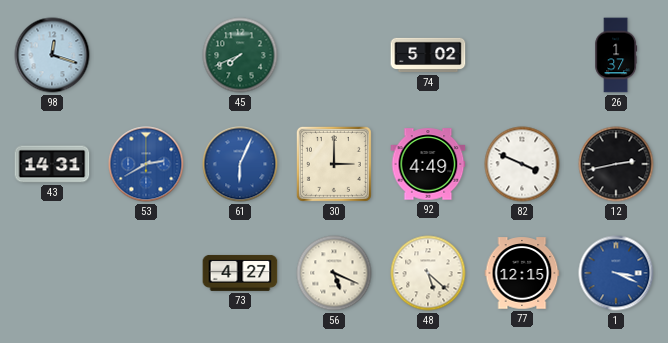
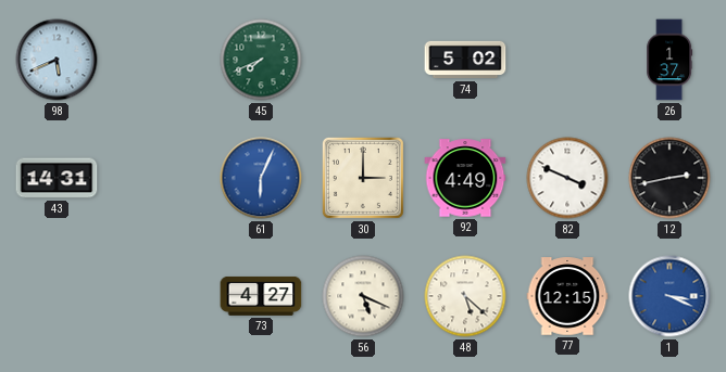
98: 12:18 -> 5:41
53: 2:40 -> none
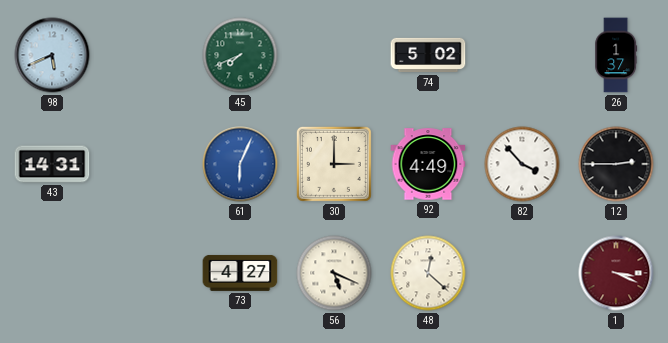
82: 3:49 -> 3:53
12: 2:43 -> 2:45
48: 5:22 -> 12:22
77: 12:15 -> none
1 dial: blue -> burgundy
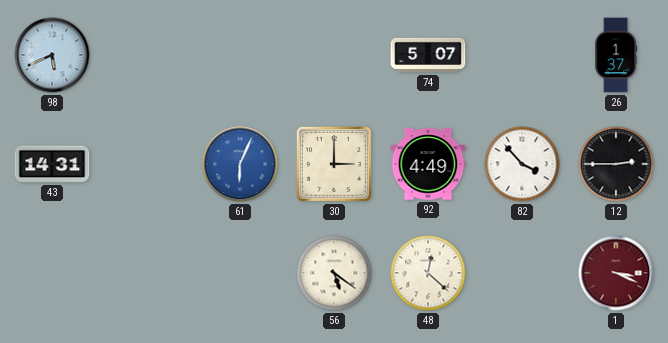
45: 7:41 -> none
74: 5:02 -> 5:07
73: 4:27 -> none
56: 5:19 -> 5:21
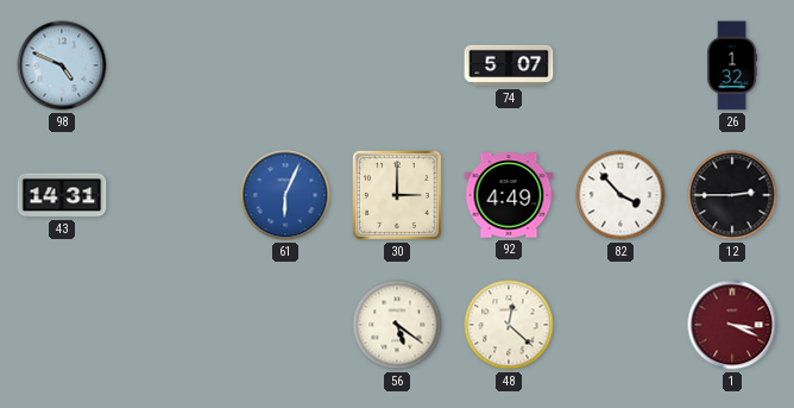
98: 5:41 -> 4:49
26: 1:37 -> 1:32
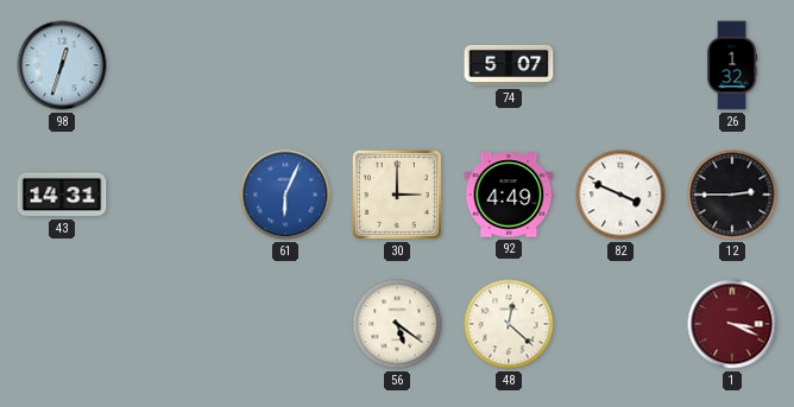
98: 4:49 -> 12:33
82: 3:53 -> 3:49
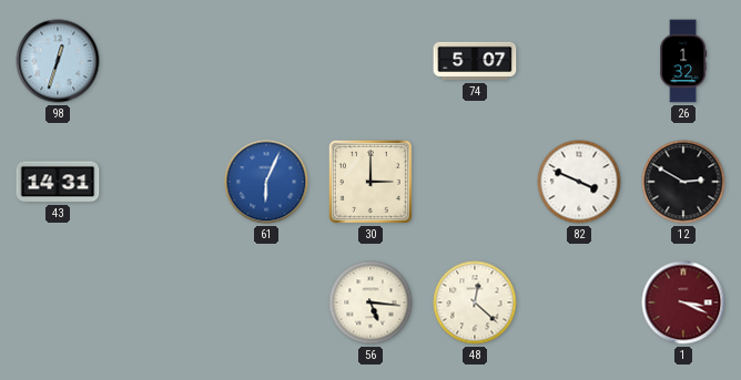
92: 4:49 -> none
12: 2:45 -> 2:50
56: 5:21 -> 5:16
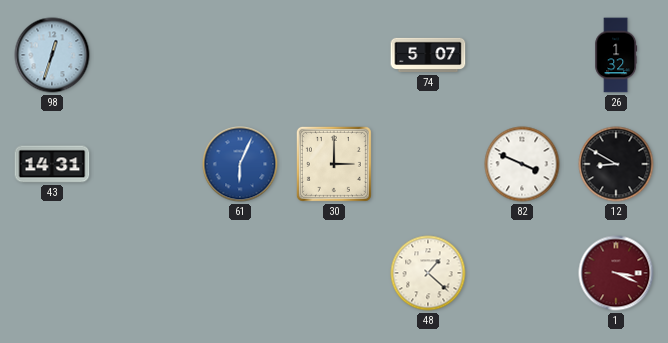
12: 2:50 -> 8:50
56: 5:16 -> none
48: 12:22 -> 1:22
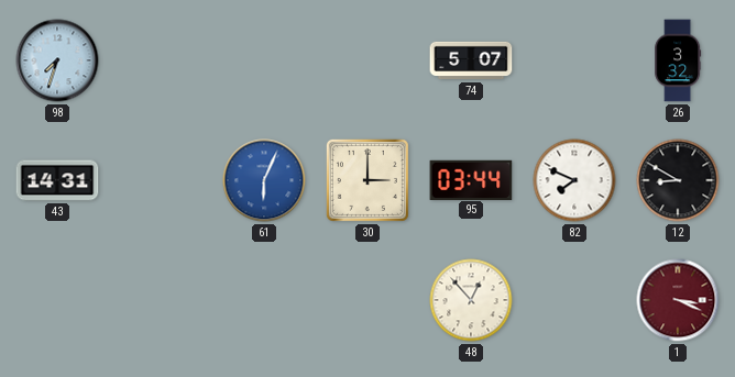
98: 12:33 -> 7:33
26: 1:32 -> 3:32
95: none -> 03:44
82: 3:49 -> 7:49
48: 1:22 -> 12:53
